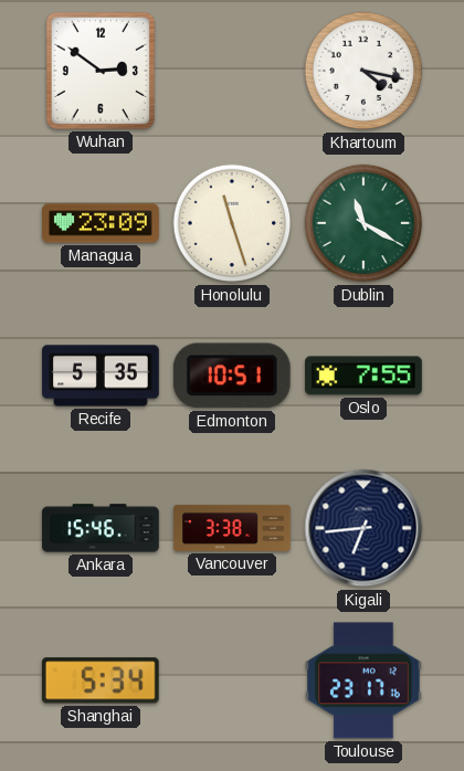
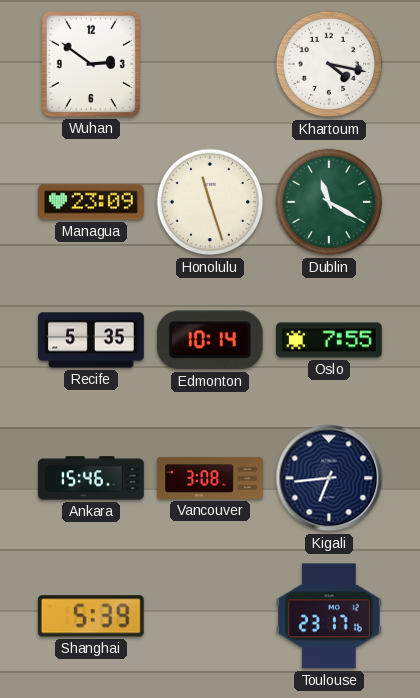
Edmonton: 10:51 -> 10:14
Vancouver: 3:38 -> 3:08
Shanghai: 5:34 -> 5:39
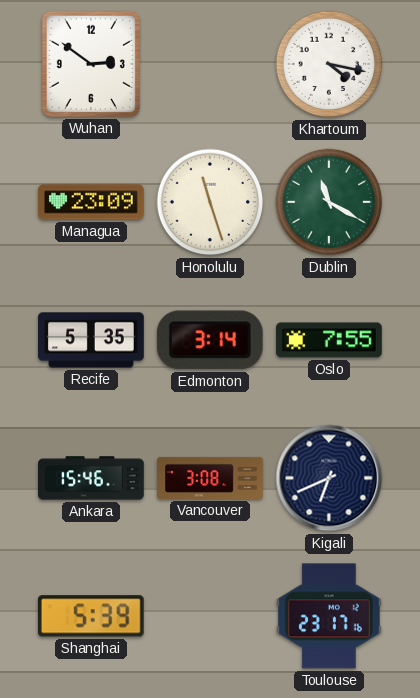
Edmonton: 10:14 -> 3:14
Kigali: 6:44 -> 6:41
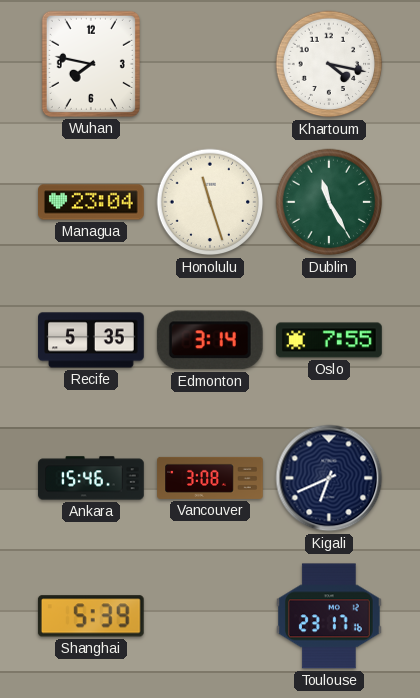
Wuhan: 2:51 -> 7:47
Managua: 23:09 -> 23:04
Dublin: 11:20 -> 11:25
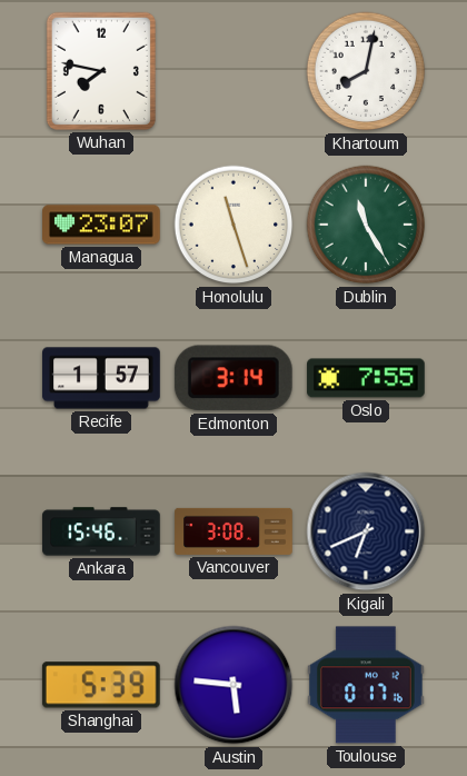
Khartoum: 4:17 -> 8:02
Managua: 23:04 -> 23:07
Recife: 5:35 -> 1:57
Austin: none -> 5:46
Toulouse: 23:17 -> 0:17
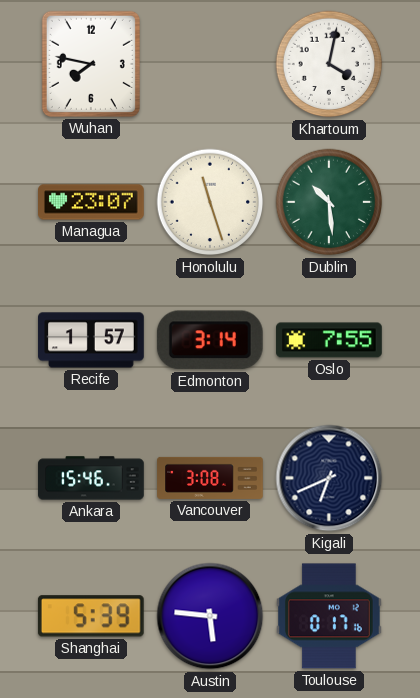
Khartoum: 8:02 -> 4:02
Dublin: 11:25 -> 10:29
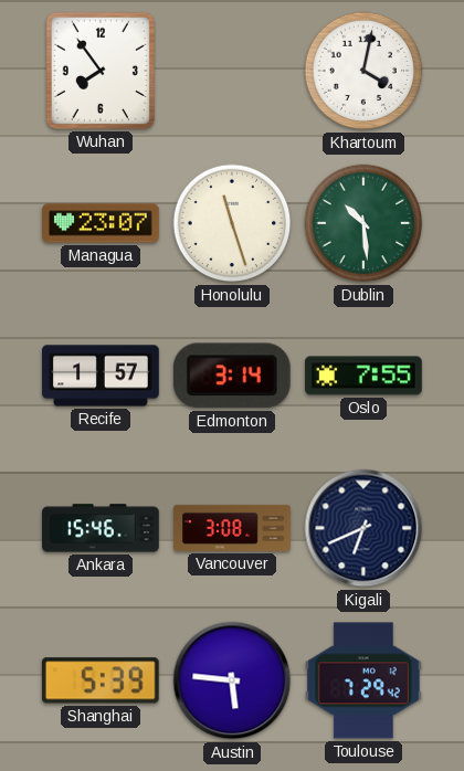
Wuhan: 7:47 -> 7:54
Toulouse: 0:17 -> 7:29
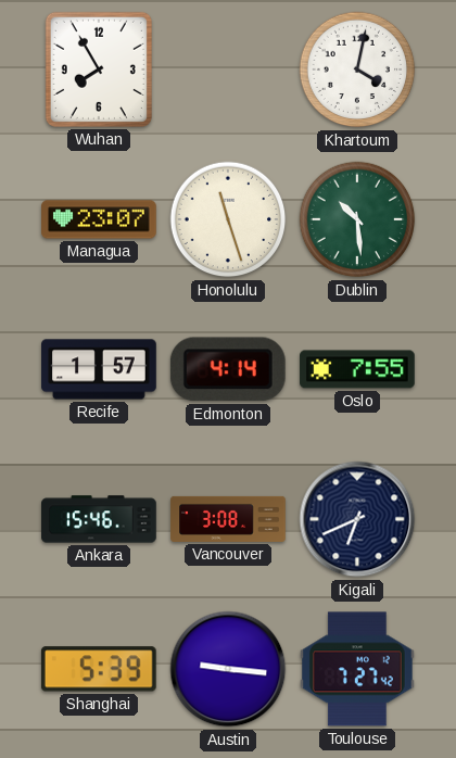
Wuhan: 7:54 -> 7:55
Edmonton: 3:14 -> 4:14
Austin: 5:46 -> 9:16
Toulouse: 7:29 -> 7:27
